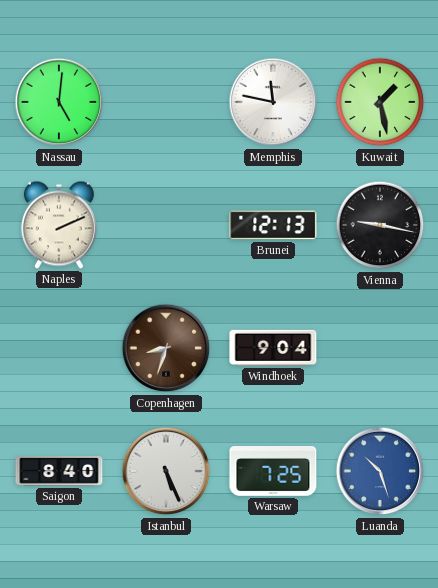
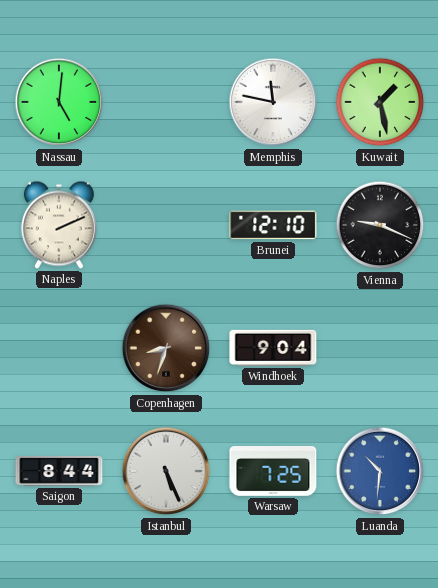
Brunei: 12:13 -> 12:10
Vienna: 9:17 -> 9:19
Saigon: 8:40 -> 8:44
Luanda: 10:27 -> 10:31
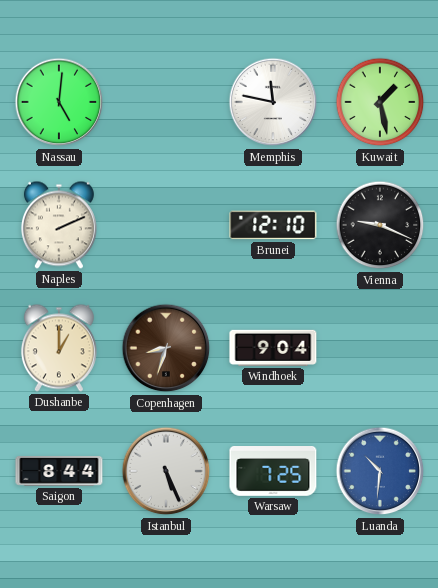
Dushanbe: none -> 1:00
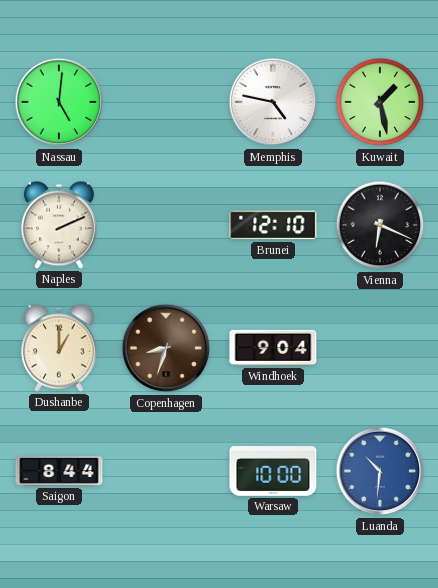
Memphis: 11:47 -> 4:47
Vienna: 9:19 -> 6:19
Istanbul: 5:26 -> none
Warsaw: 7:25 -> 10:00
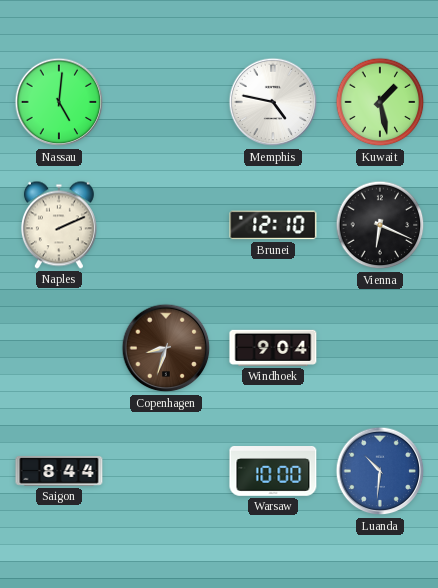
Dushanbe: 1:00 -> none
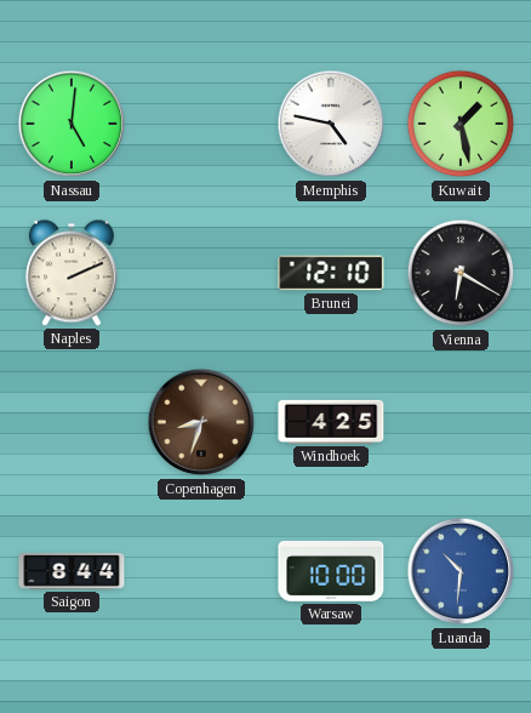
Vienna: 6:19 -> 6:20
Windhoek: 9:04 -> 4:25
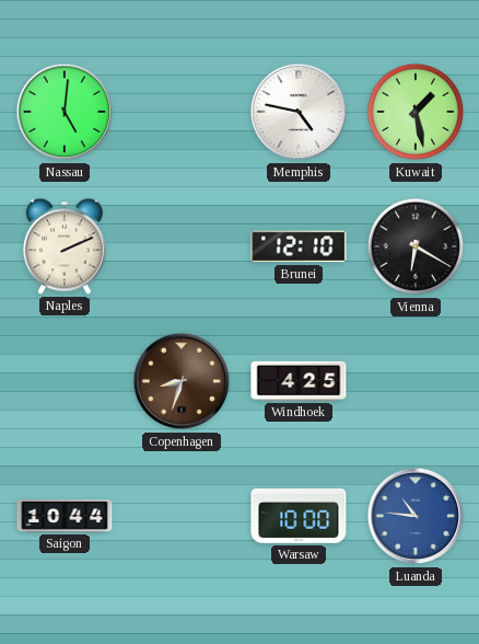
Saigon: 8:44 -> 10:44
Luanda: 10:31 -> 10:46
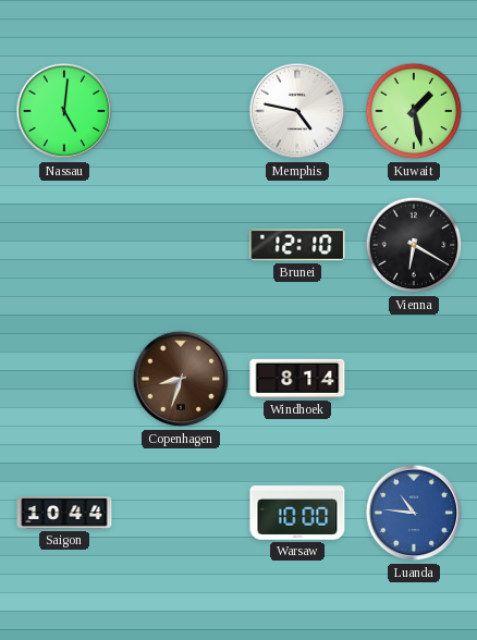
Naples: 2:11 -> none
Windhoek: 4:25 -> 8:14
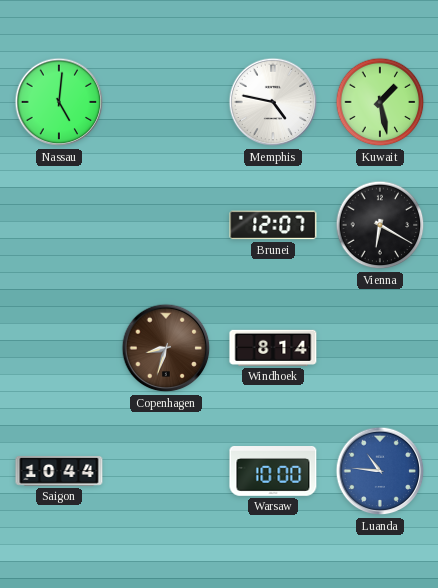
Brunei: 12:10 -> 12:07
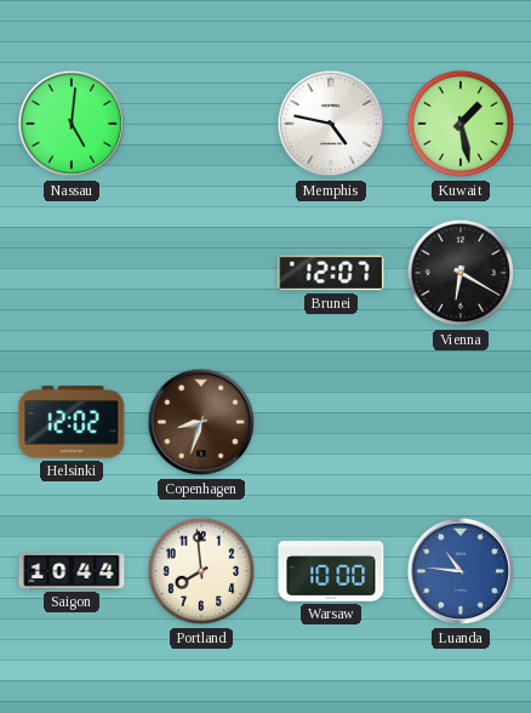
Helsinki: none -> 12:02
Windhoek: 8:14 -> none
Portland: none -> 7:59
